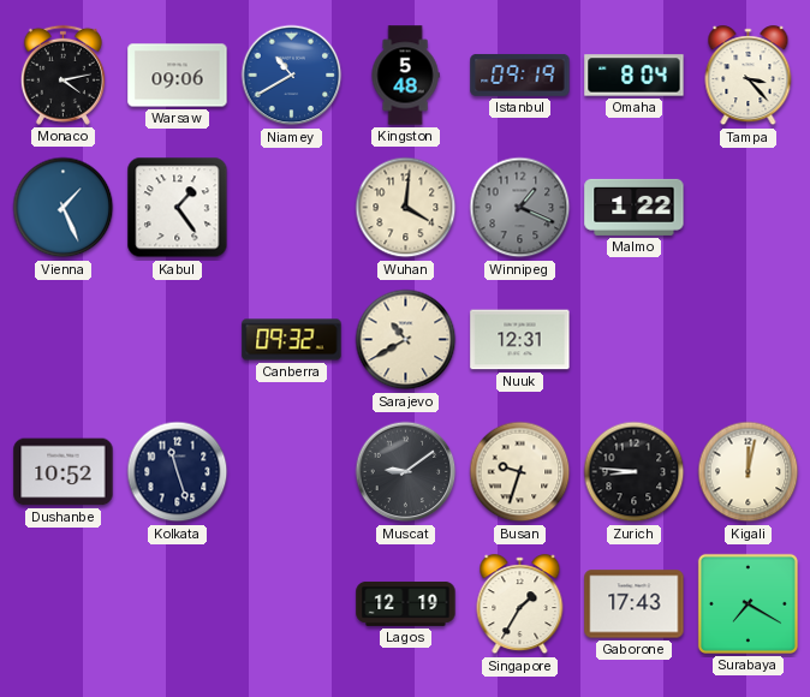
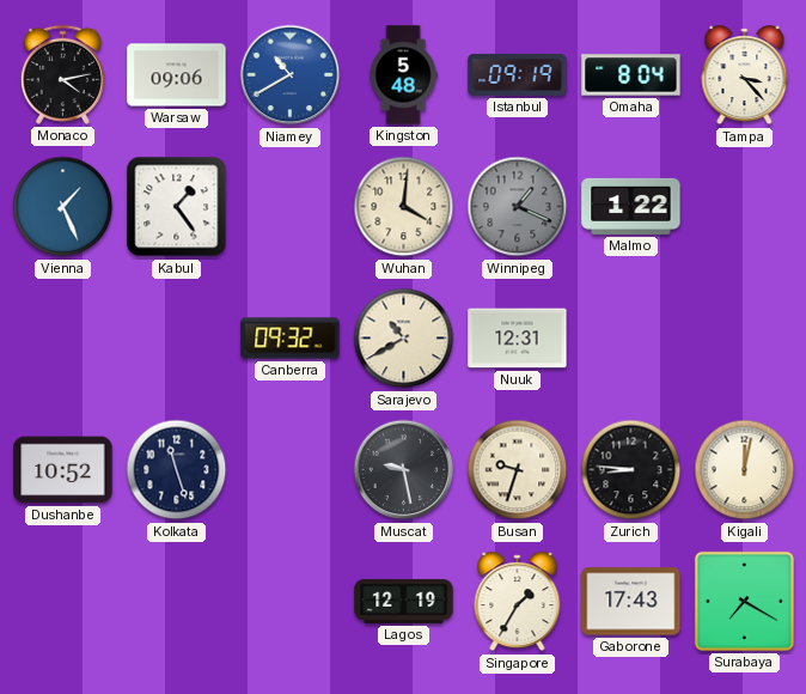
Muscat: 9:09 -> 9:28
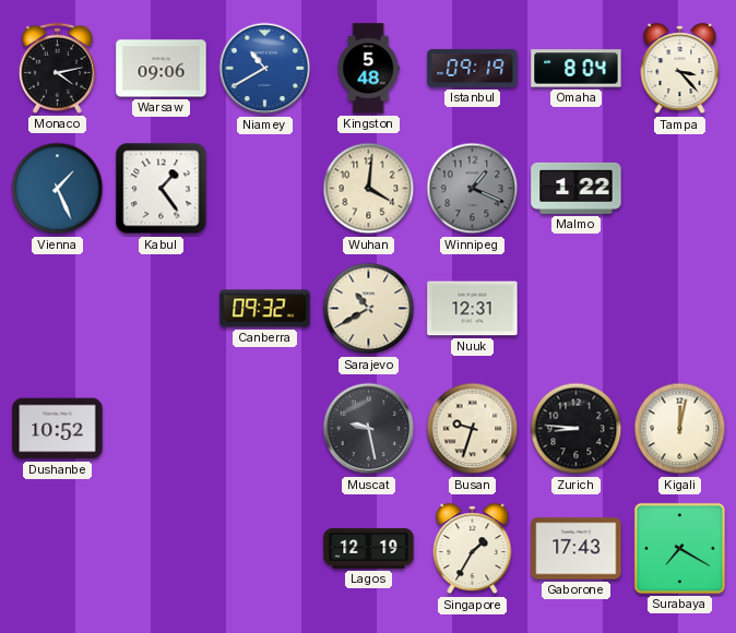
Kolkata: 11:27 -> none
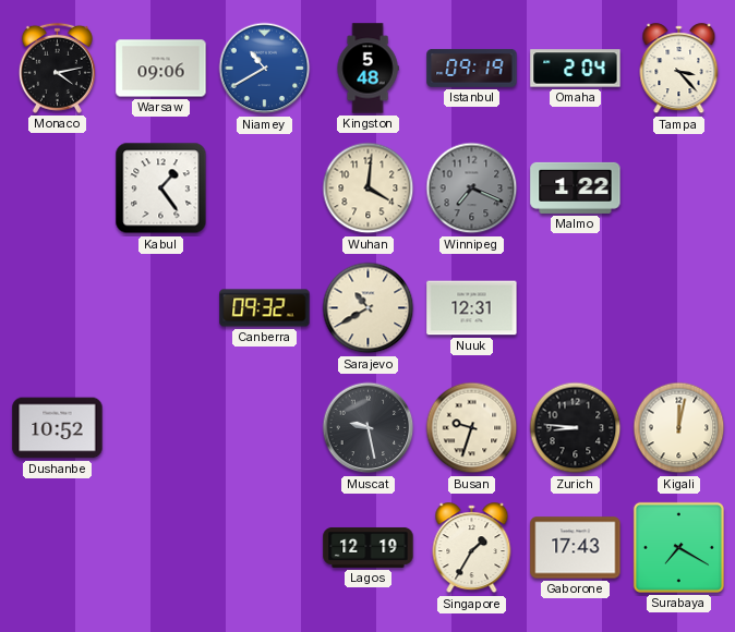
Omaha: 8:04 -> 2:04
Vienna: 1:26 -> none
Winnipeg: 1:19 -> 7:19
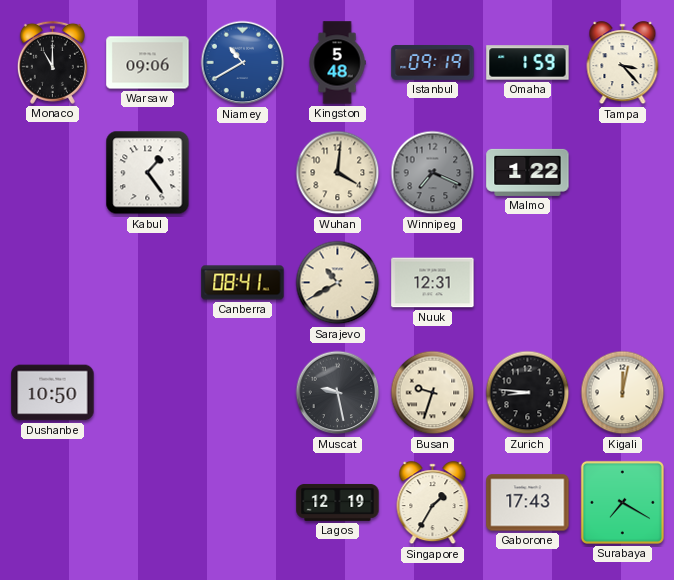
Monaco: 4:13 -> 11:00
Omaha: 2:04 -> 1:59
Canberra: 09:32 -> 08:41
Dushanbe: 10:52 -> 10:50
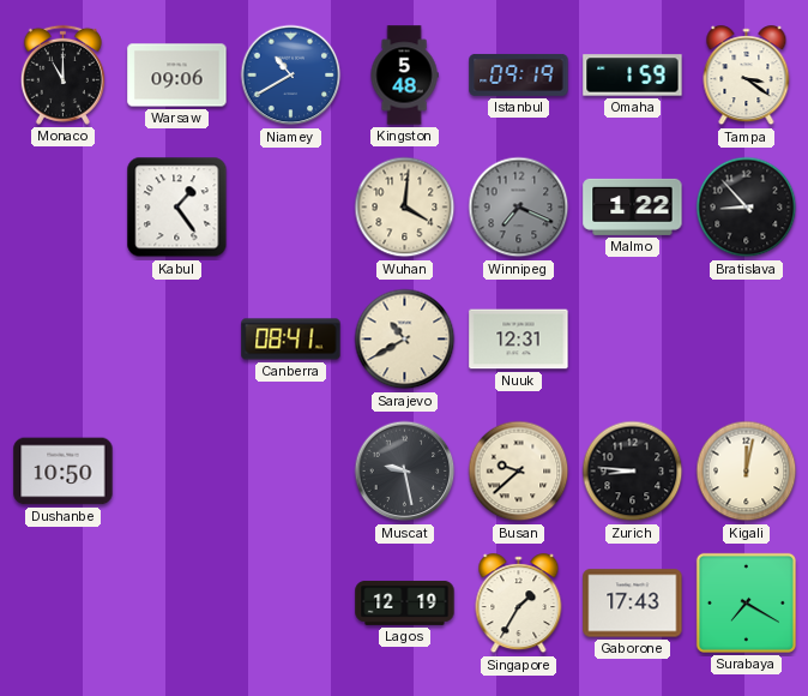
Tampa: 3:23 -> 3:21
Bratislava: none -> 8:53
Busan: 9:33 -> 9:38
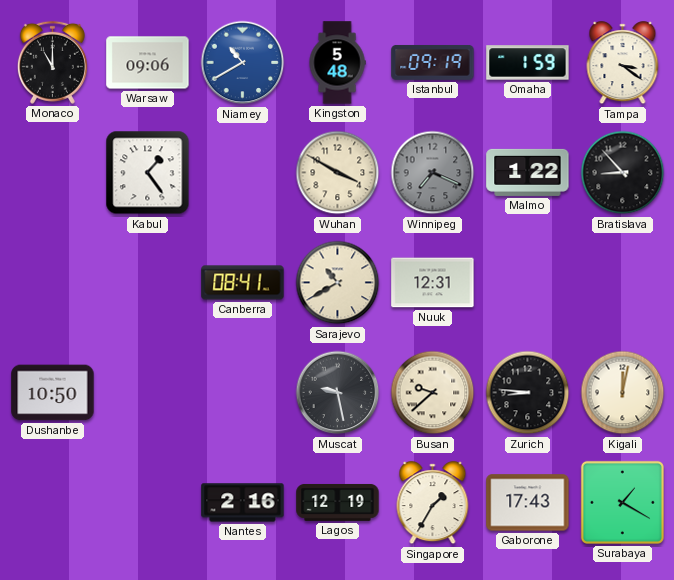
Wuhan: 4:01 -> 3:50
Nantes: none -> 2:16
Surabaya: 7:20 -> 1:20
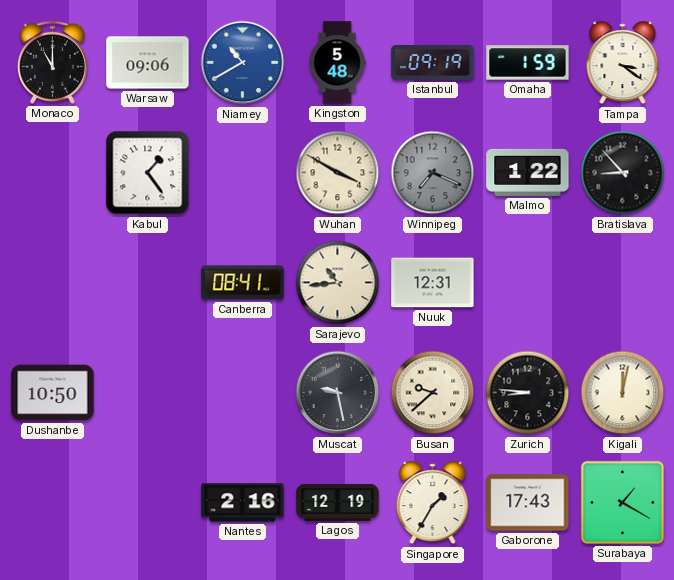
Sarajevo: 10:40 -> 10:44
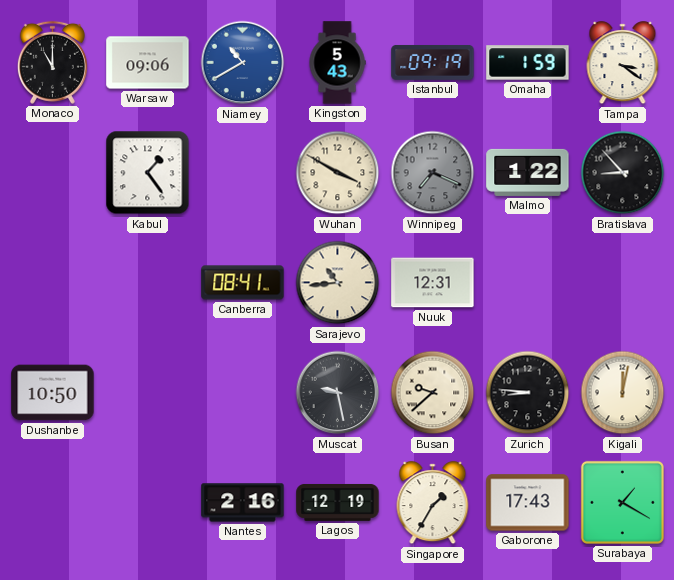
Kingston: 5:48 -> 5:43
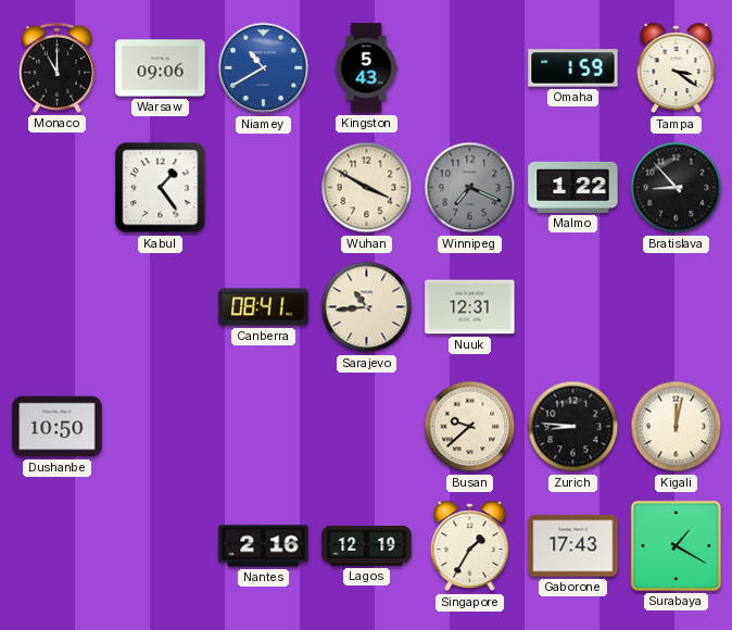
Istanbul: 09:19 -> none
Muscat: 9:28 -> none
